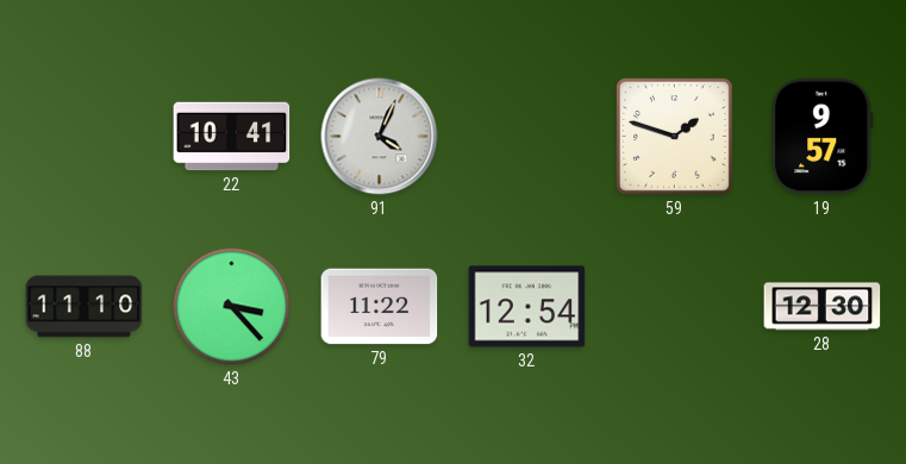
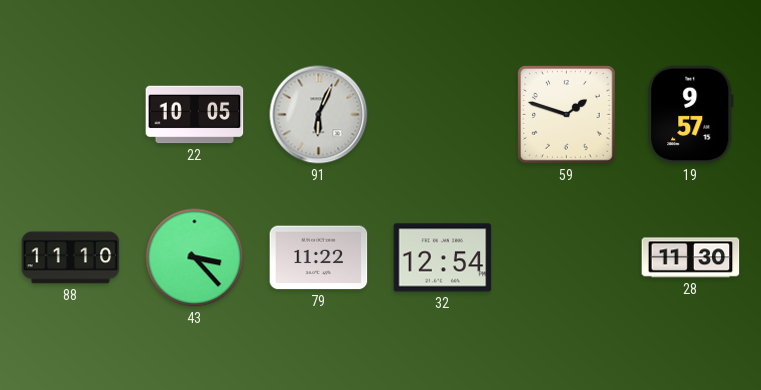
22: 10:41 -> 10:05
91: 4:04 -> 6:04
28: 12:30 -> 11:30
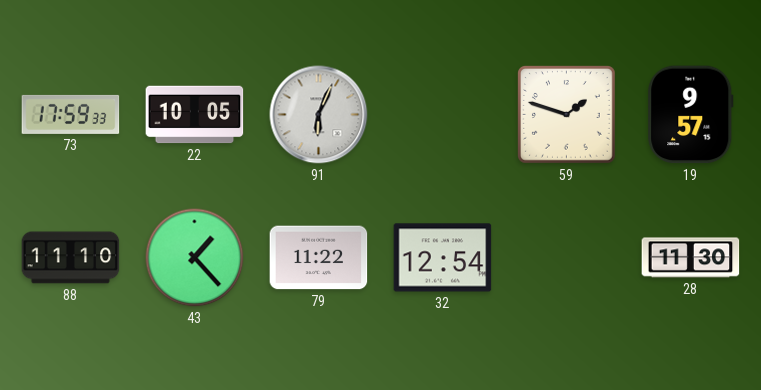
73: none -> 17:59
43: 3:23 -> 1:23
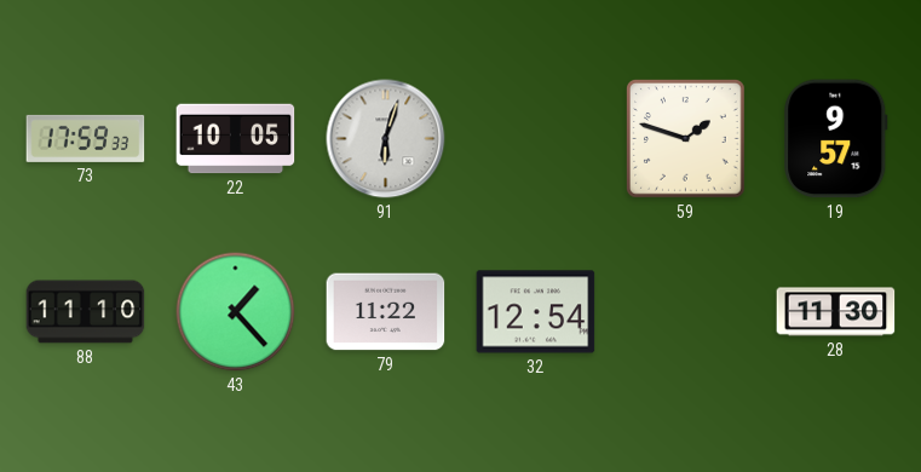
91: 6:04 -> 6:03
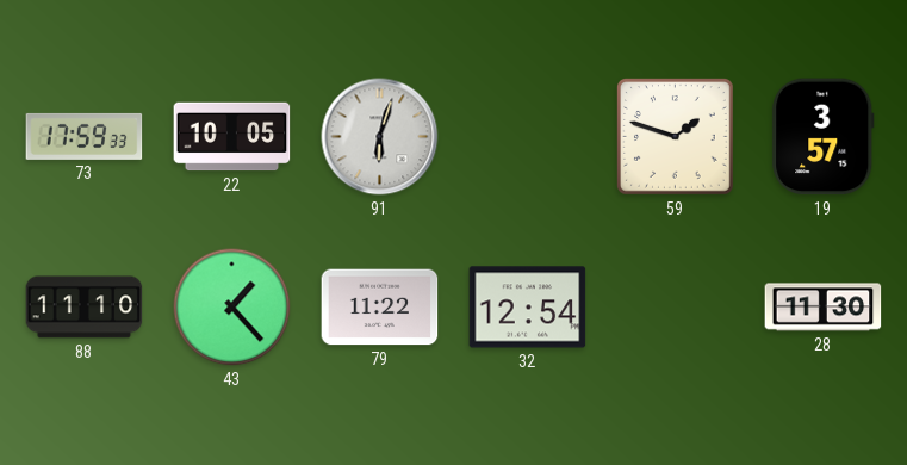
19: 9:57 -> 3:57
